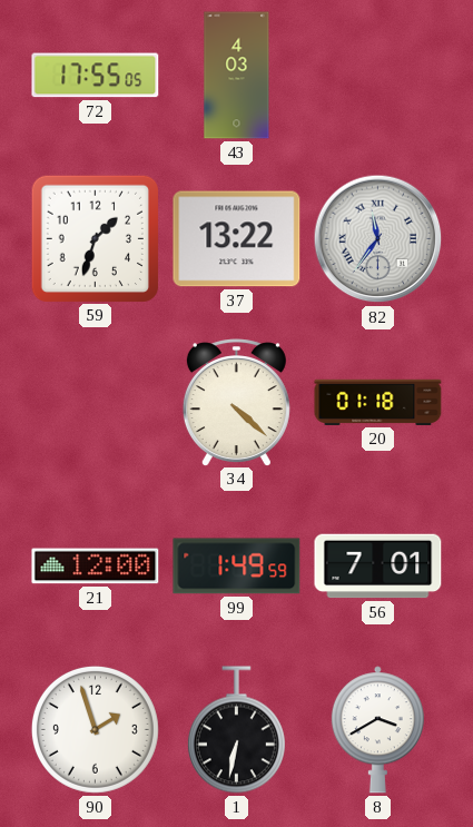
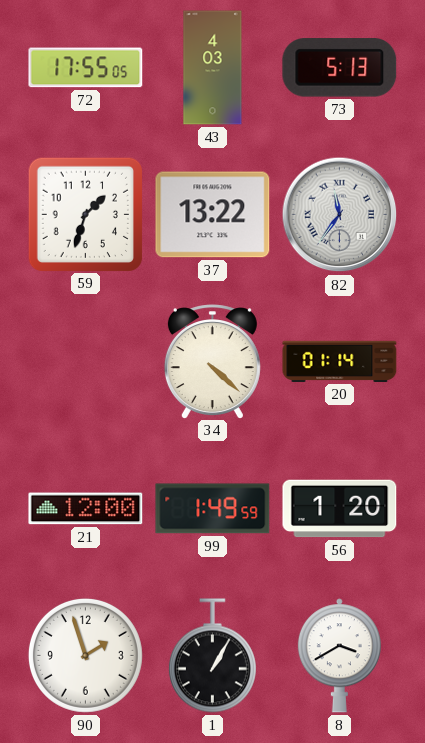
73: none -> 5:13
20: 01:18 -> 01:14
56: 7:01 -> 1:20
1: 6:32 -> 1:05
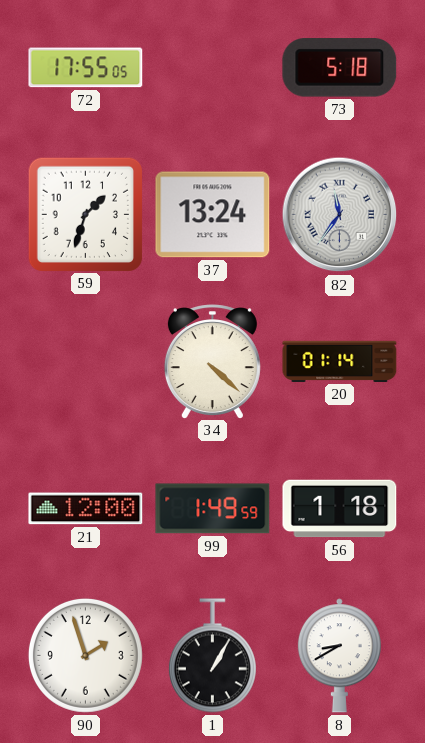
43: 4:03 -> none
73: 5:13 -> 5:18
37: 13:22 -> 13:24
56: 1:20 -> 1:18
8: 3:40 -> 8:40
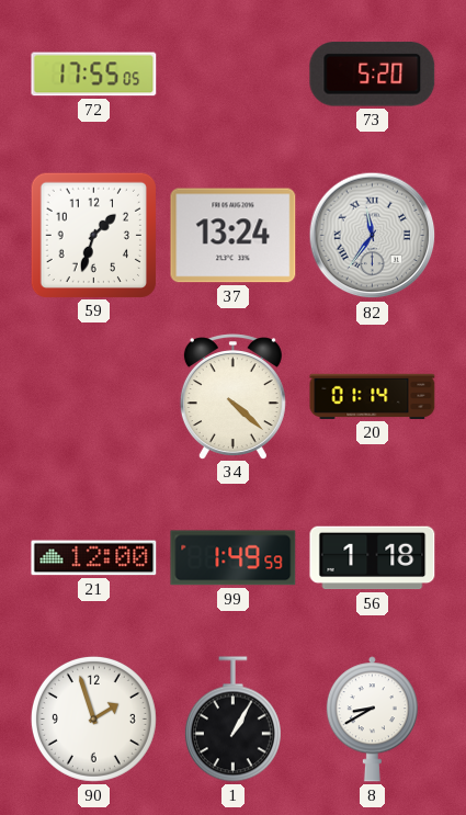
73: 5:18 -> 5:20
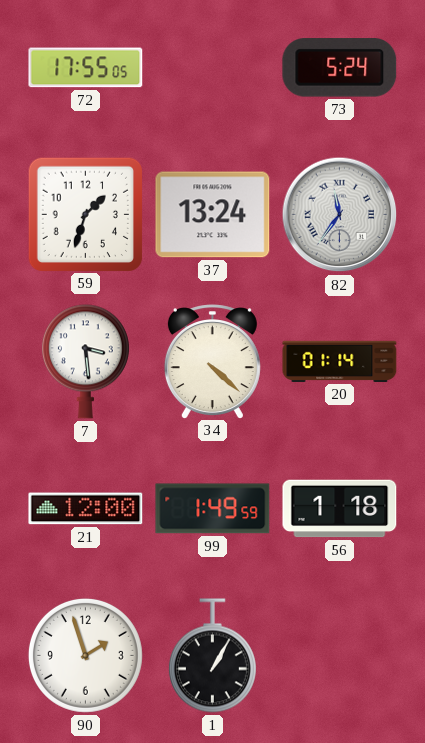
73: 5:20 -> 5:24
7: none -> 3:29
8: 8:40 -> none
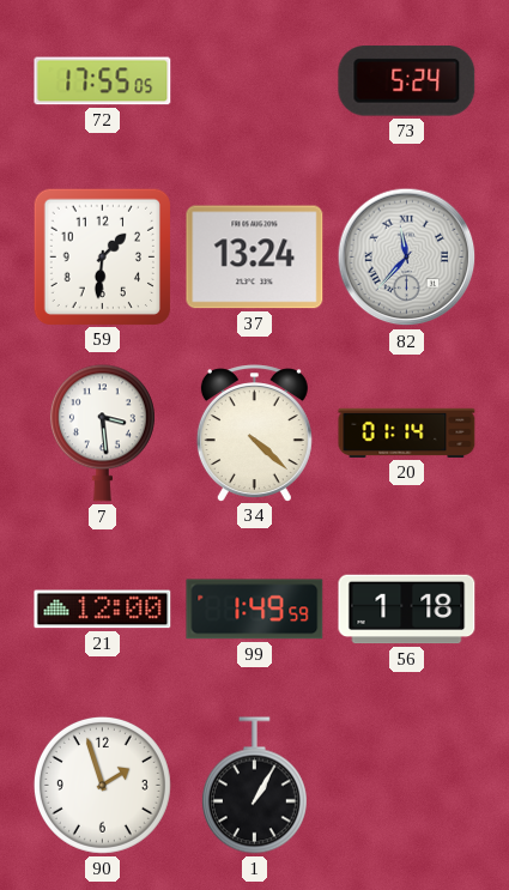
59: 1:33 -> 1:31
82: 11:36 -> 11:37
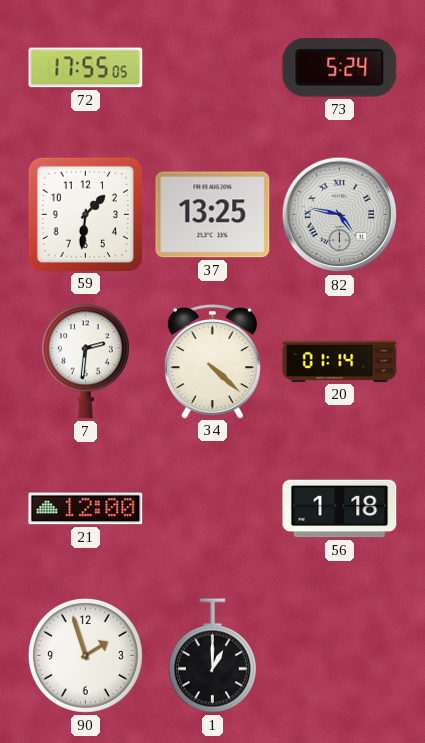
37: 13:24 -> 13:25
82: 11:37 -> 4:47
7: 3:29 -> 2:31
99: 1:49 -> none
1: 1:05 -> 1:00
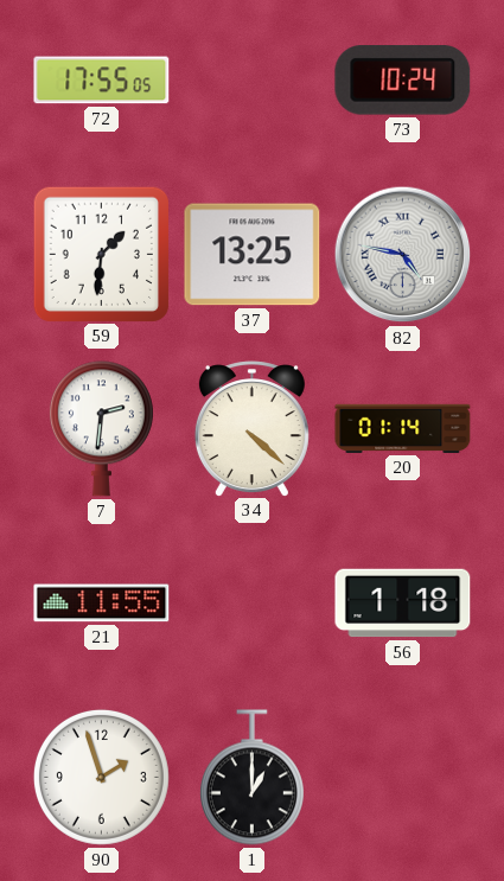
73: 5:24 -> 10:24
21: 12:00 -> 11:55
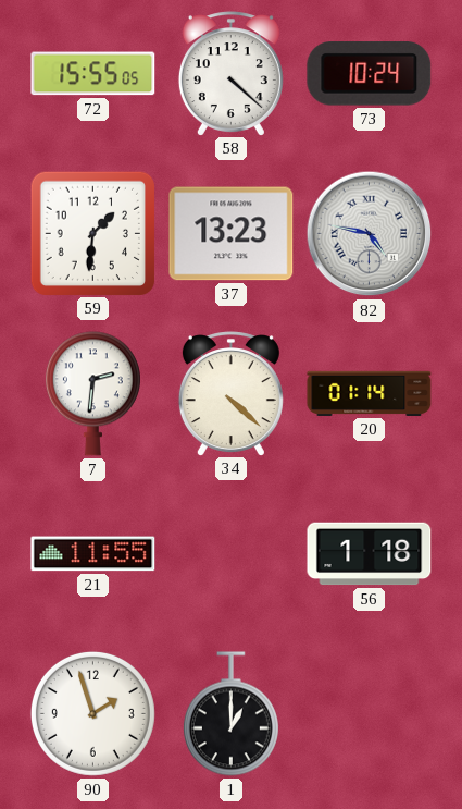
72: 17:55 -> 15:55
58: none -> 4:22
37: 13:25 -> 13:23
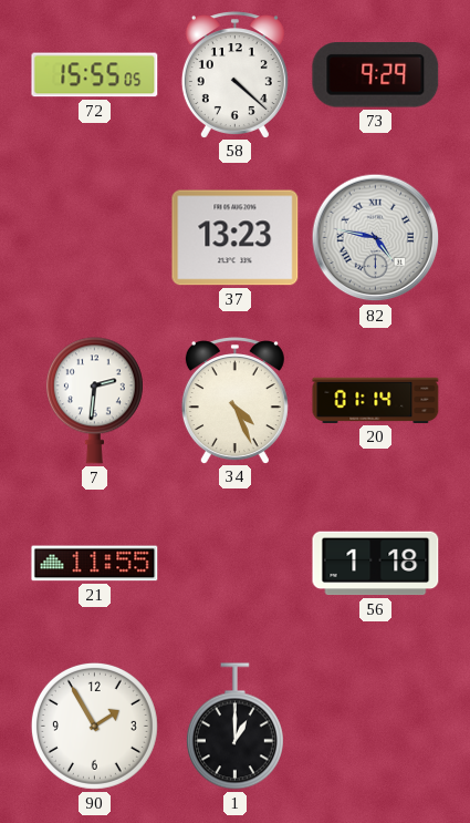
73: 10:24 -> 9:29
59: 1:31 -> none
34: 4:22 -> 4:26
90: 1:57 -> 1:55
